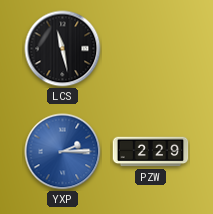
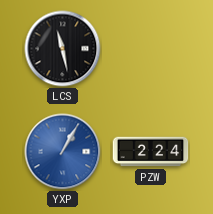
YXP: 2:15 -> 1:05
PZW: 2:29 -> 2:24
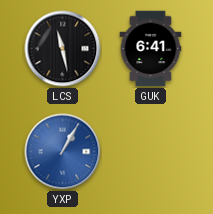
GUK: none -> 6:41
PZW: 2:24 -> none
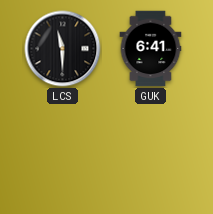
LCS: 11:28 -> 11:30
YXP: 1:05 -> none
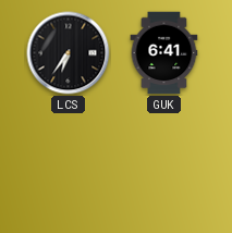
LCS: 11:30 -> 6:36
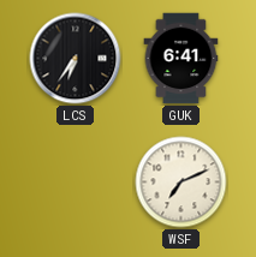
WSF: none -> 7:11
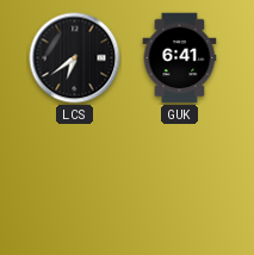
LCS: 6:36 -> 6:39
WSF: 7:11 -> none
